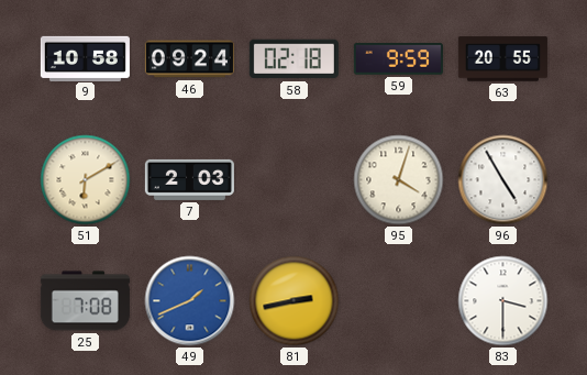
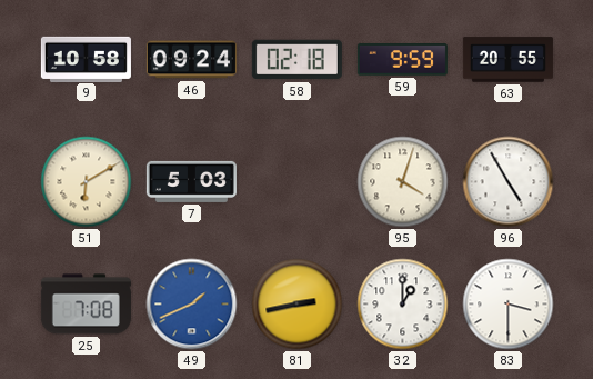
7: 2:03 -> 5:03
32: none -> 1:00
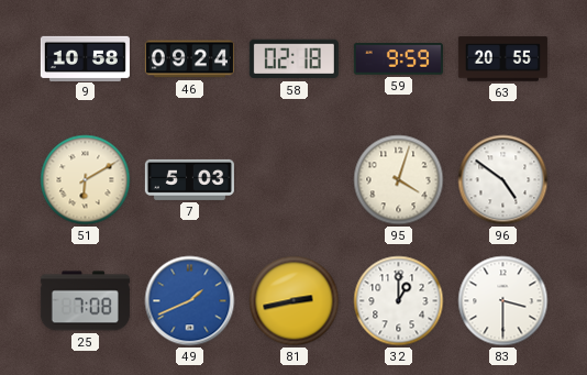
96: 4:55 -> 4:51
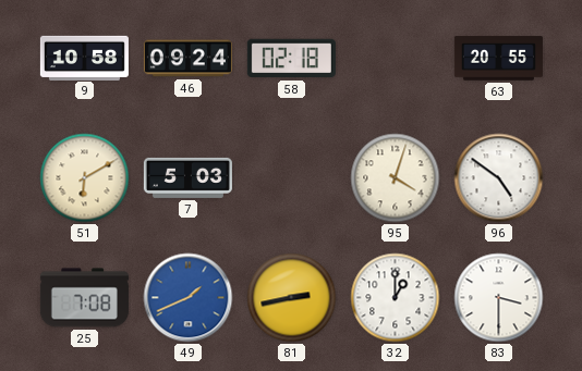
59: 9:59 -> none
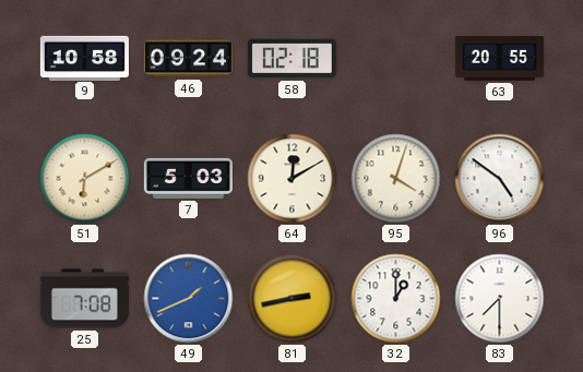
64: none -> 12:10
83: 3:30 -> 7:30
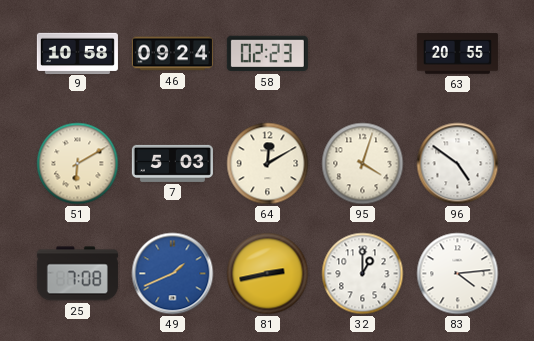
58: 02:18 -> 02:23
83: 7:30 -> 4:14
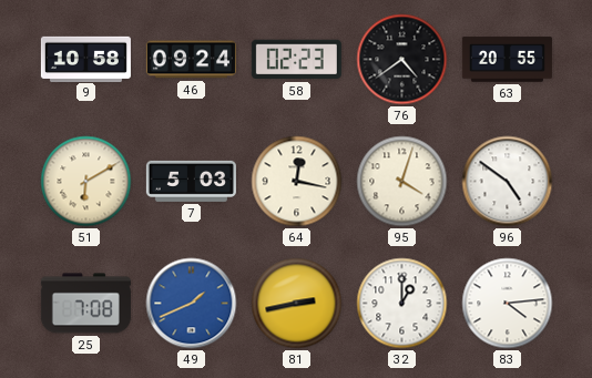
76: none -> 4:39
64: 12:10 -> 12:17
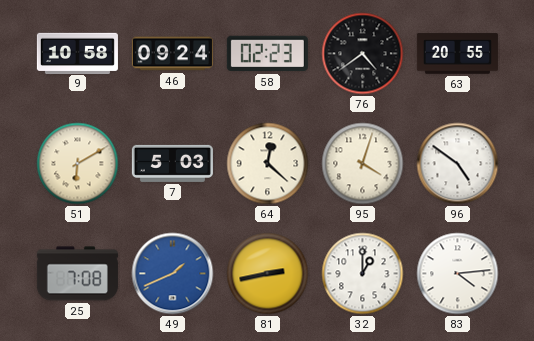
64: 12:17 -> 12:22
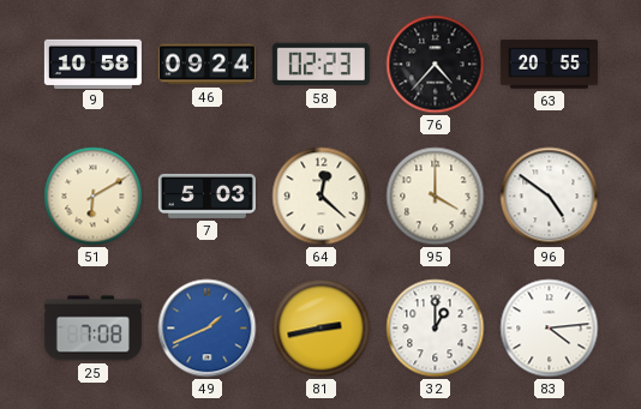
76: 4:39 -> 4:37
95: 4:03 -> 4:00
